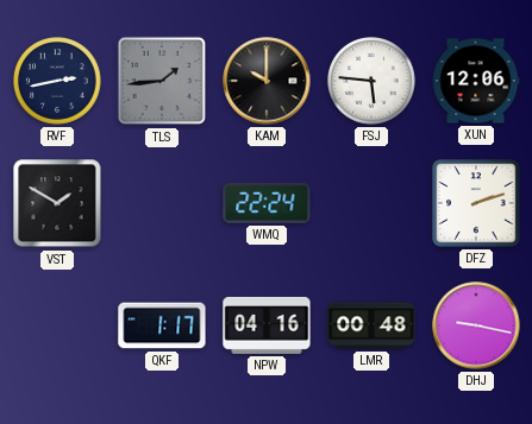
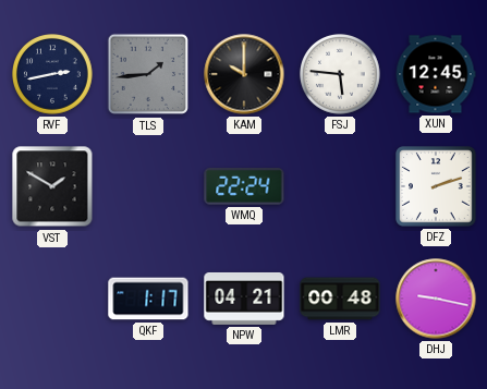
XUN: 12:06 -> 12:45
NPW: 04:16 -> 04:21
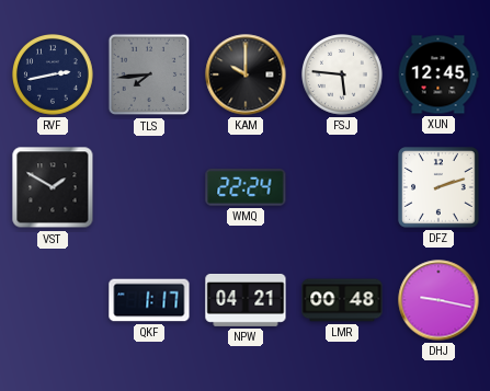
TLS: 1:44 -> 7:44
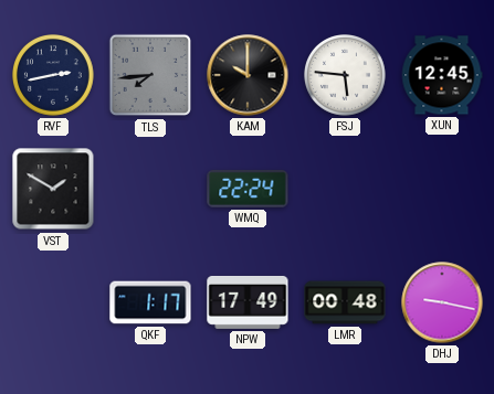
DFZ: 2:12 -> none
NPW: 04:21 -> 17:49
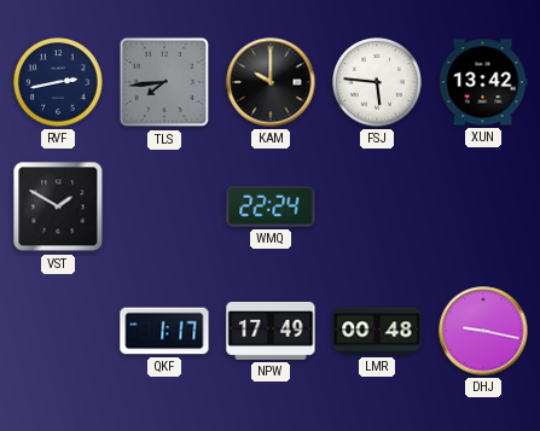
XUN: 12:45 -> 13:42
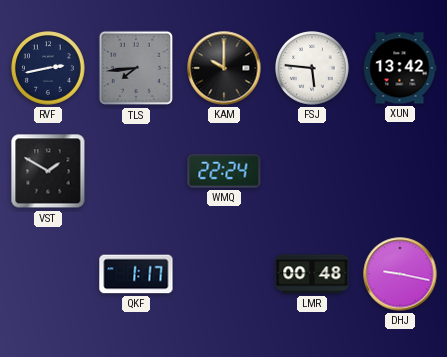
NPW: 17:49 -> none
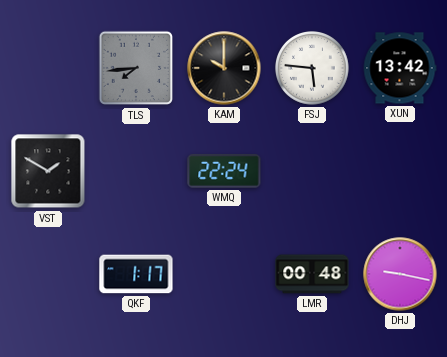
RVF: 2:43 -> none
